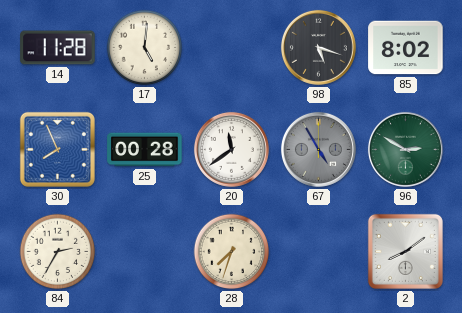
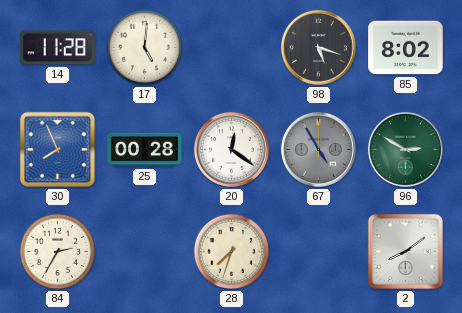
20: 11:39 -> 12:21
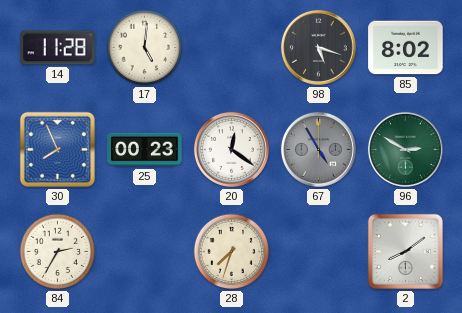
25: 00:28 -> 00:23
